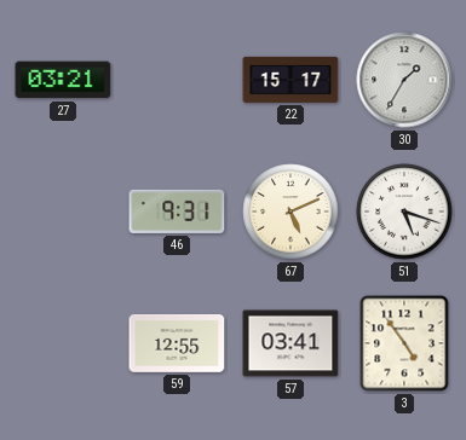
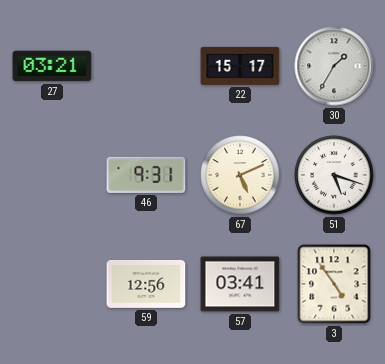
59: 12:55 -> 12:56
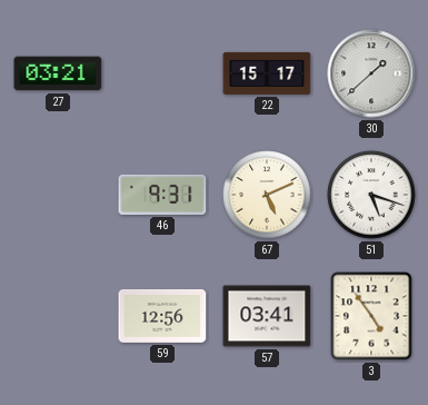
30: 1:35 -> 1:38
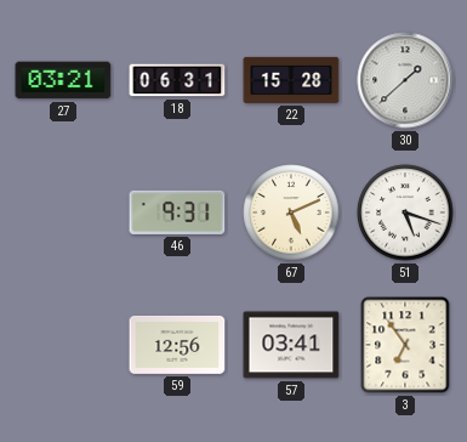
18: none -> 06:31
22: 15:17 -> 15:28
3: 4:54 -> 6:54
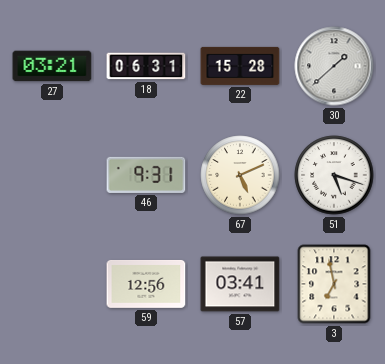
3: 6:54 -> 6:58
